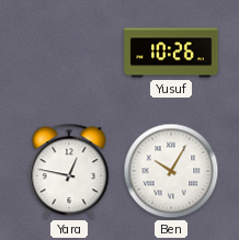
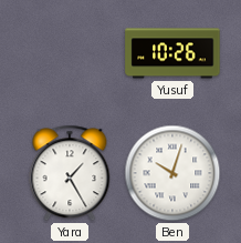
Yara: 12:47 -> 1:25
Ben: 10:05 -> 10:03
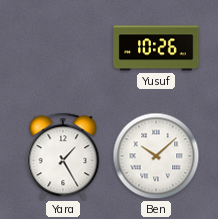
Ben: 10:03 -> 10:08
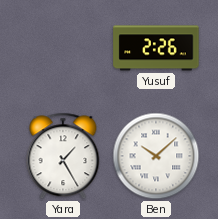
Yusuf: 10:26 -> 2:26
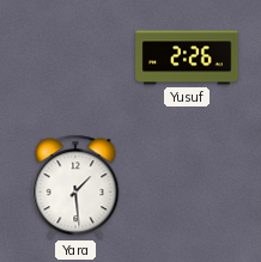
Yara: 1:25 -> 1:29
Ben: 10:08 -> none
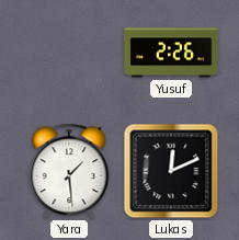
Lukas: none -> 12:11
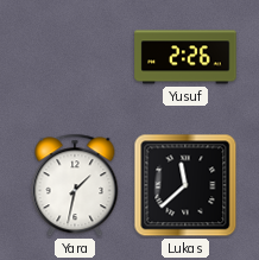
Yara: 1:29 -> 1:32
Lukas: 12:11 -> 11:38
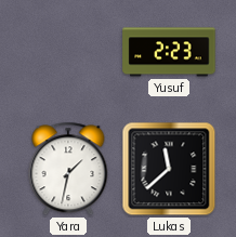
Yusuf: 2:26 -> 2:23
